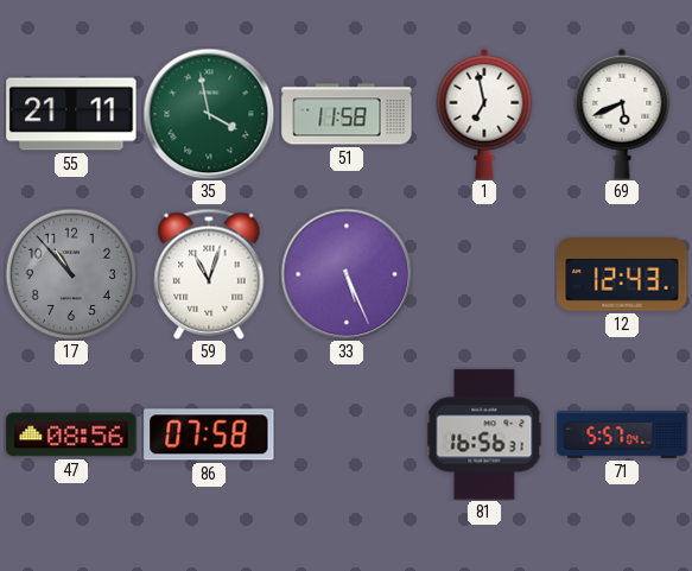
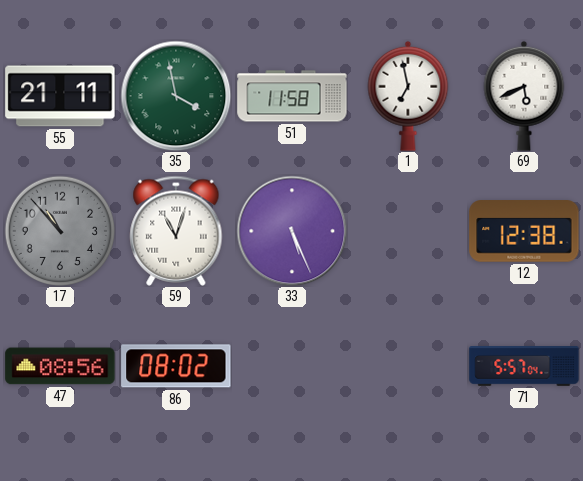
12: 12:43 -> 12:38
86: 07:58 -> 08:02
81: 16:56 -> none
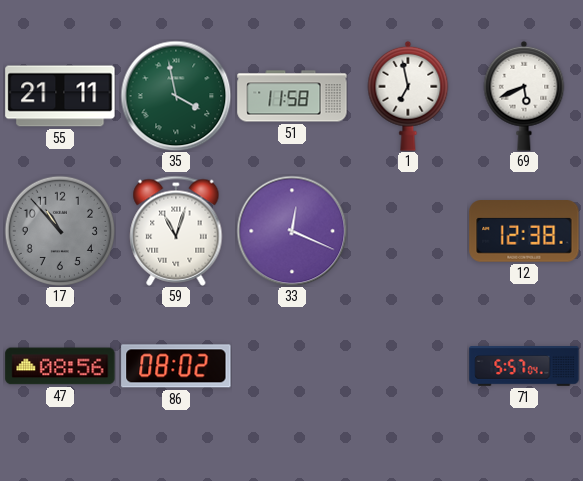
33: 5:26 -> 12:19
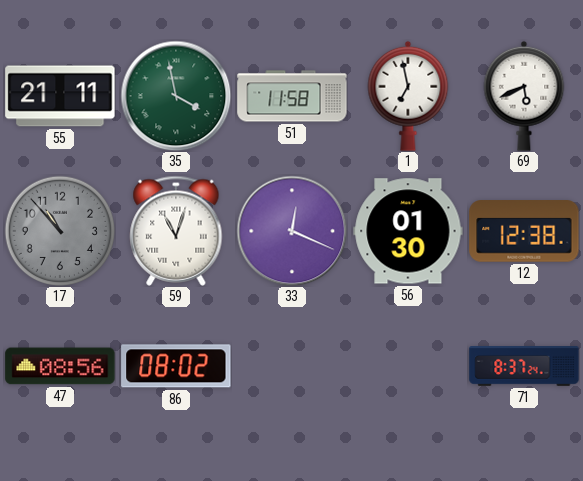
56: none -> 01:30
71: 5:57 -> 8:37
